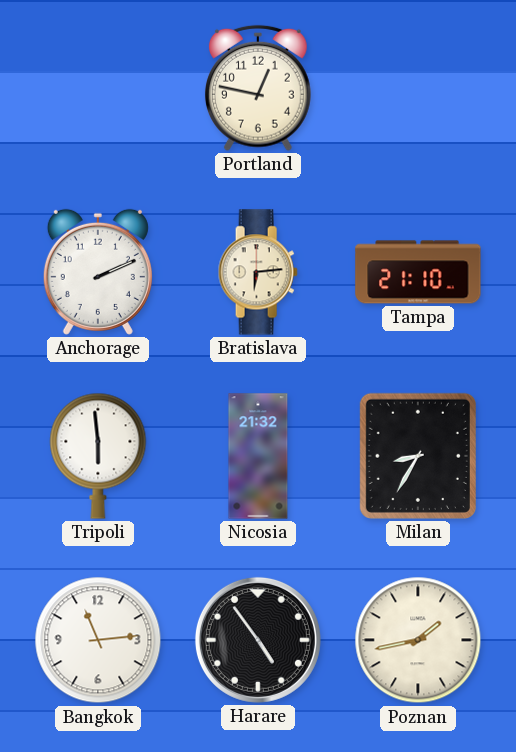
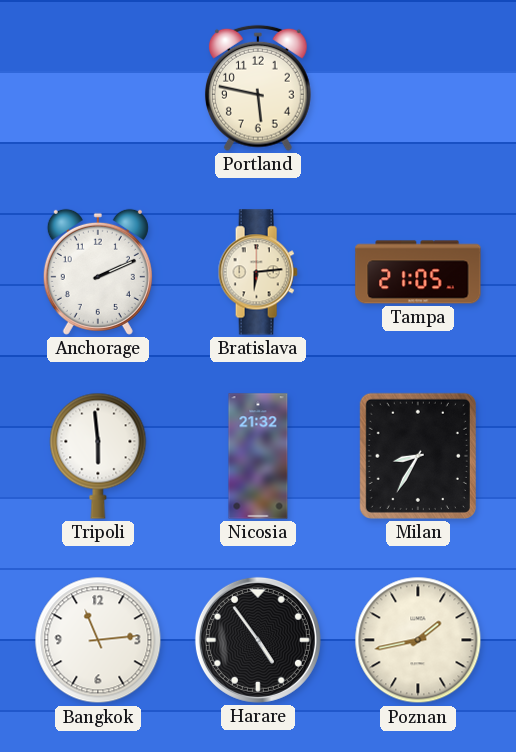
Portland: 12:47 -> 5:47
Tampa: 21:10 -> 21:05
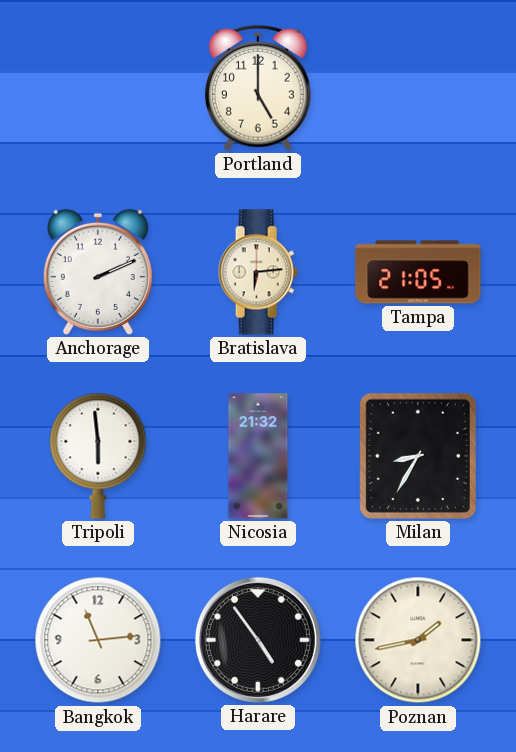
Portland: 5:47 -> 5:00
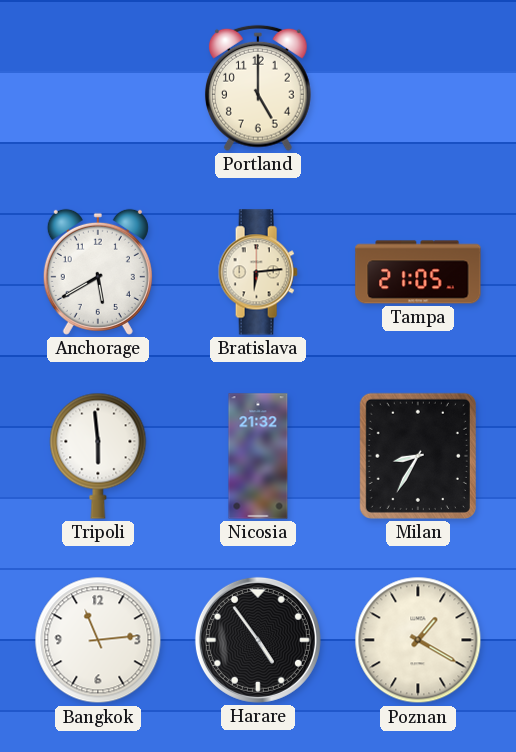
Anchorage: 2:11 -> 5:40
Poznan: 1:43 -> 1:20
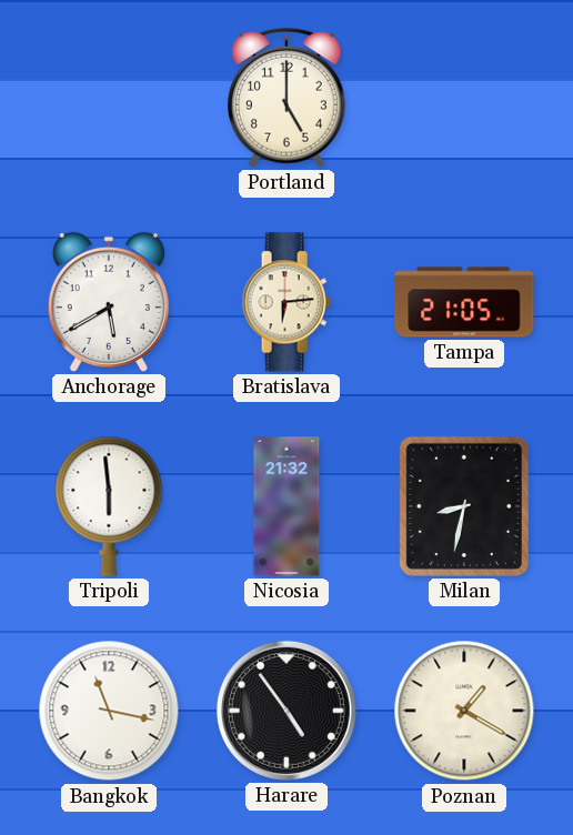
Milan: 8:35 -> 8:32
Bangkok: 11:14 -> 11:17
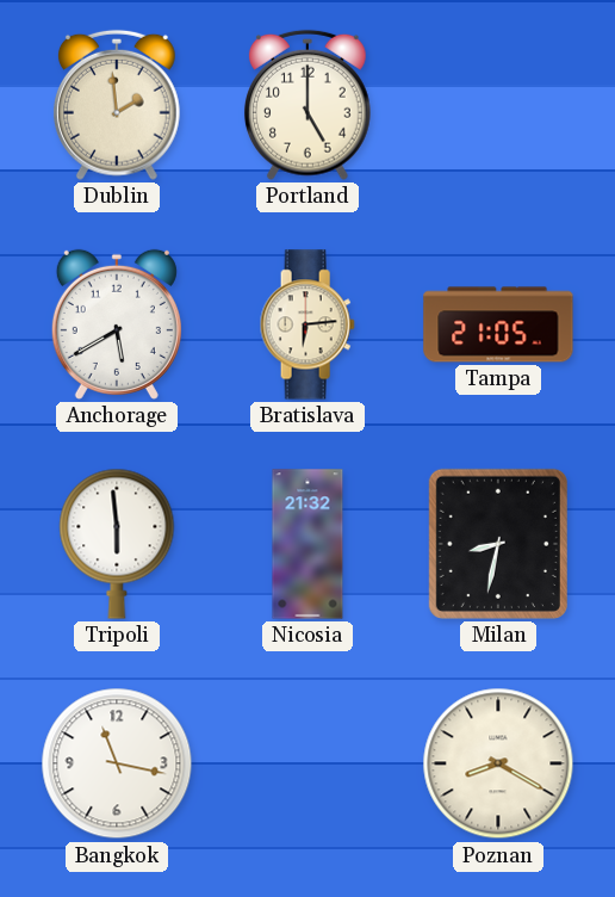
Dublin: none -> 1:59
Harare: 4:54 -> none
Poznan: 1:20 -> 8:20
